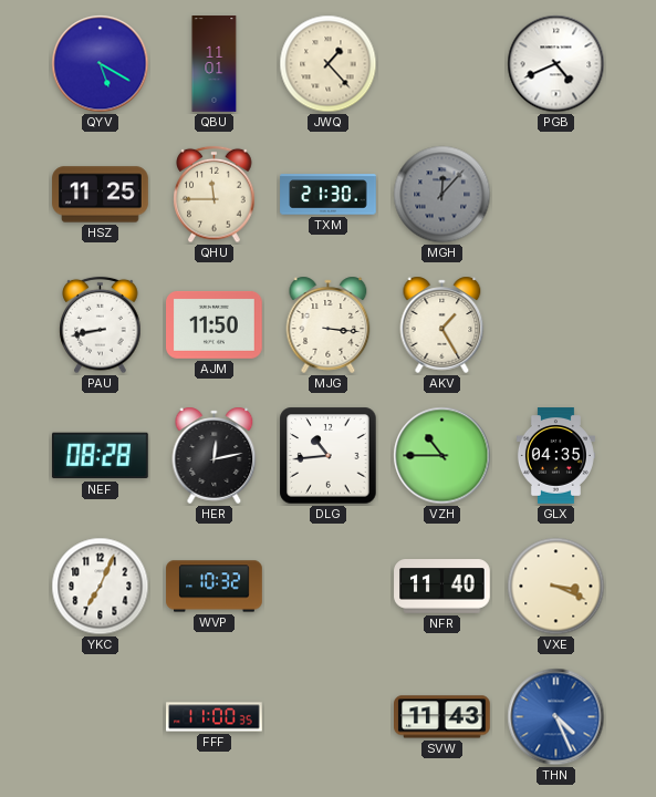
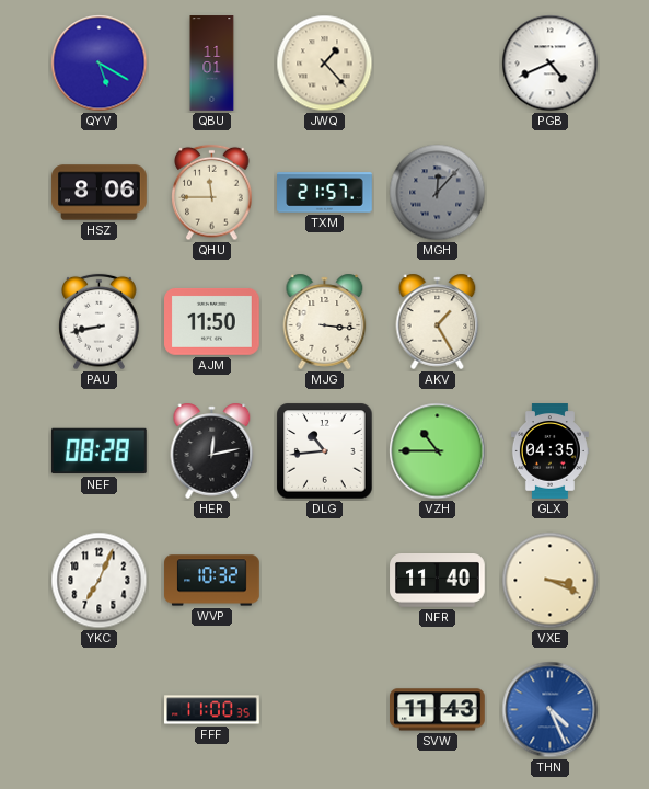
HSZ: 11:25 -> 8:06
TXM: 21:30 -> 21:57
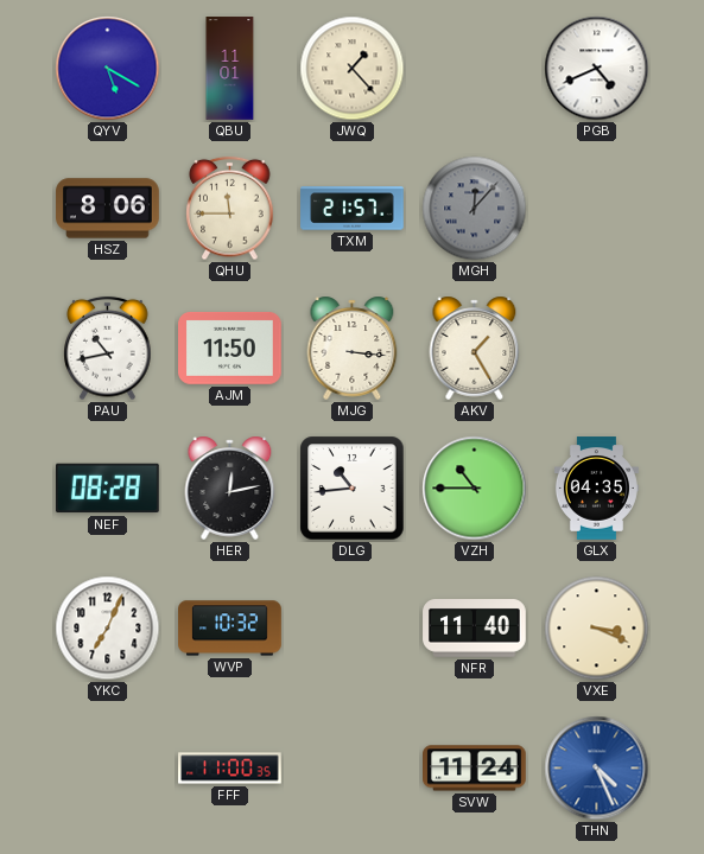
PAU: 8:43 -> 10:43
SVW: 11:43 -> 11:24
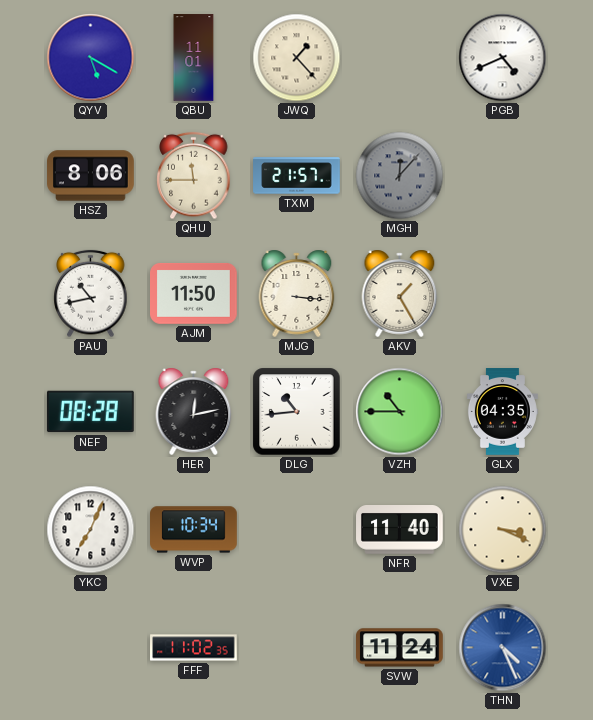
WVP: 10:32 -> 10:34
FFF: 11:00 -> 11:02
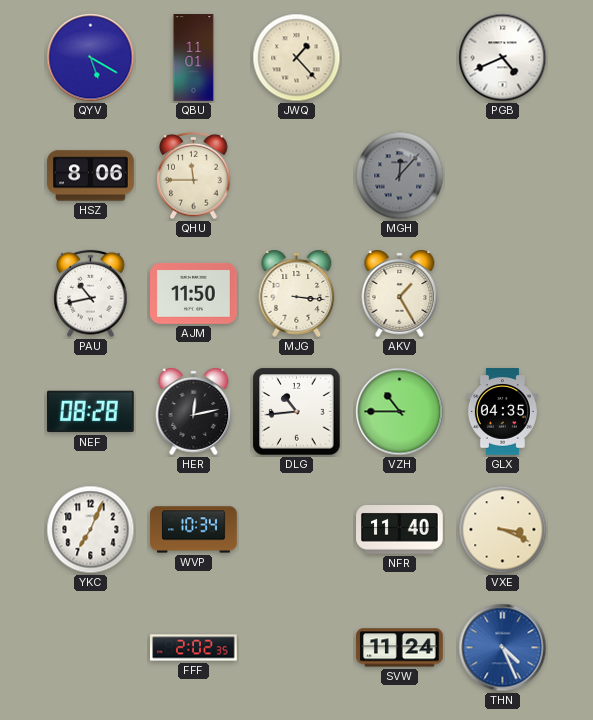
TXM: 21:57 -> none
FFF: 11:02 -> 2:02
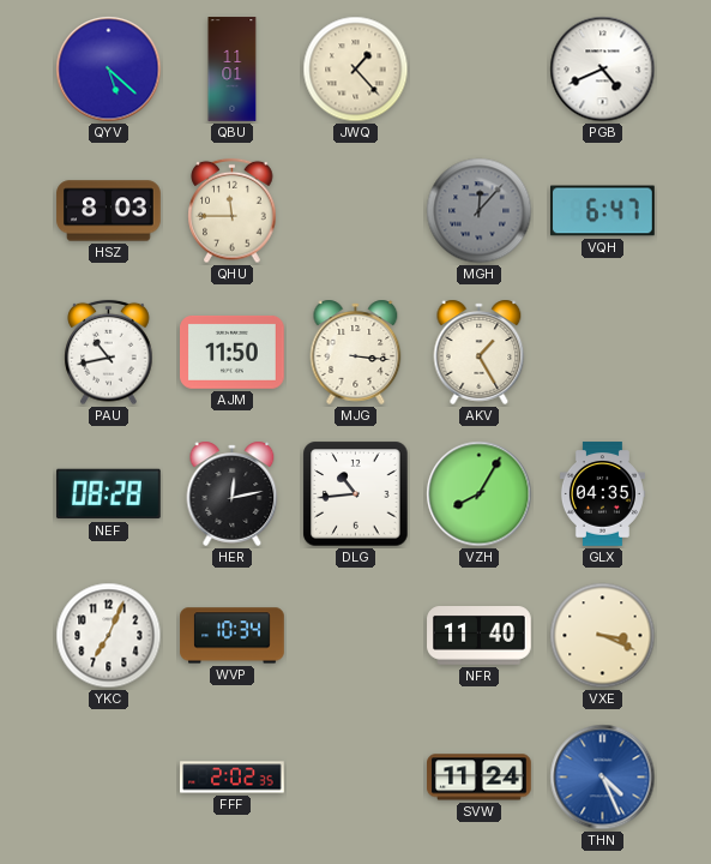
QYV: 5:20 -> 5:22
HSZ: 8:06 -> 8:03
VQH: none -> 6:47
VZH: 10:45 -> 8:05
